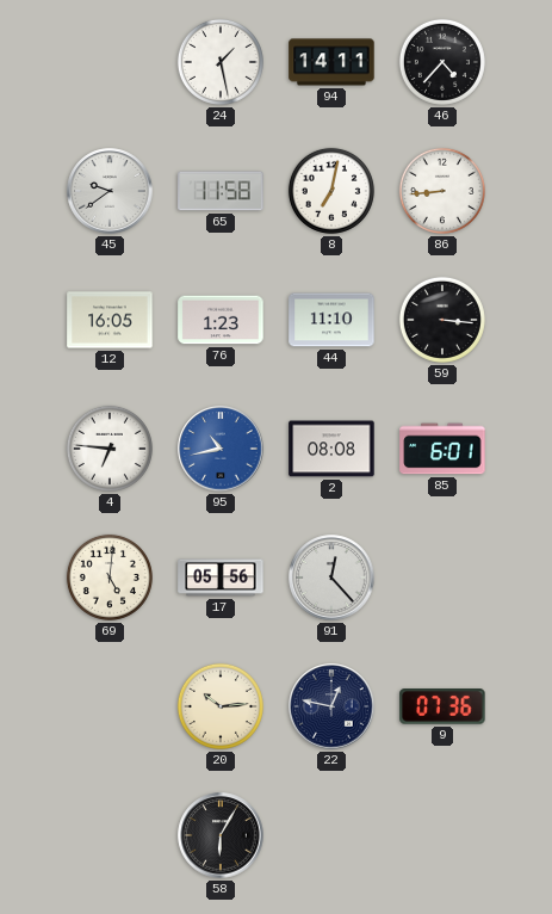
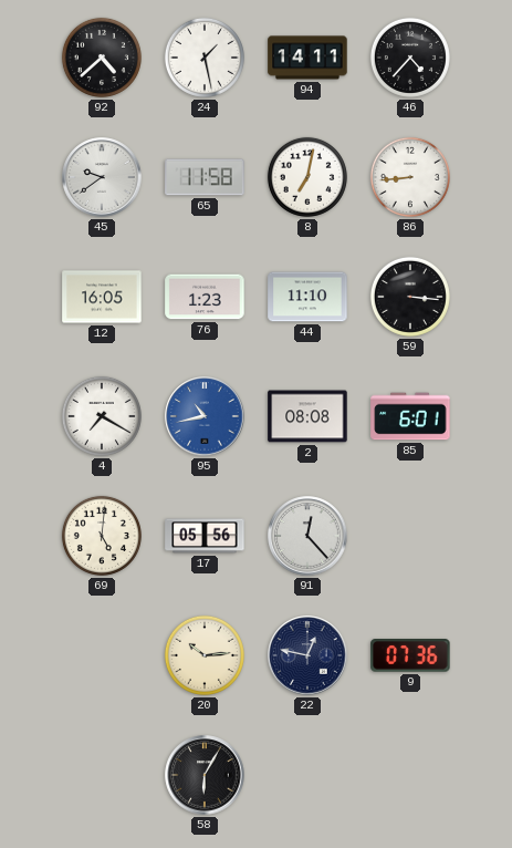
92: none -> 4:38
4: 6:46 -> 7:20
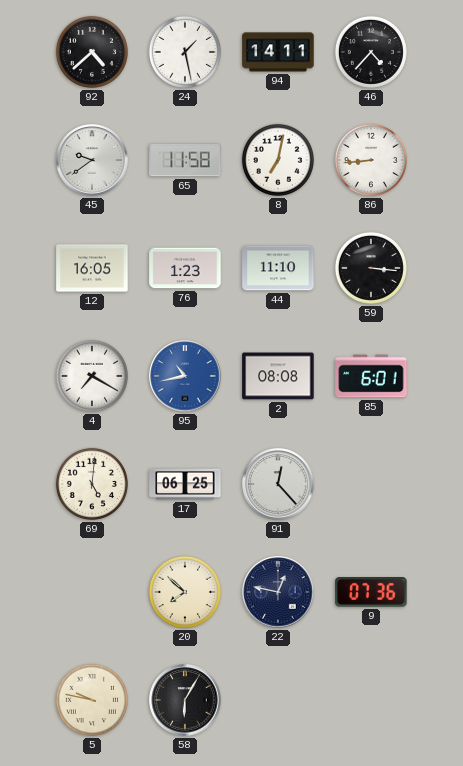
17: 05:56 -> 06:25
20: 10:14 -> 7:52
5: none -> 9:47
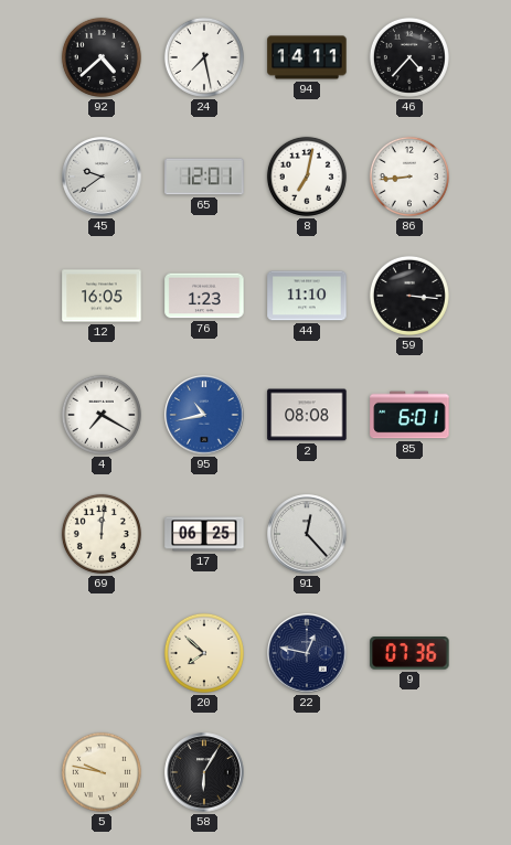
24: 1:28 -> 7:28
65: 11:58 -> 12:01
69: 5:01 -> 12:01
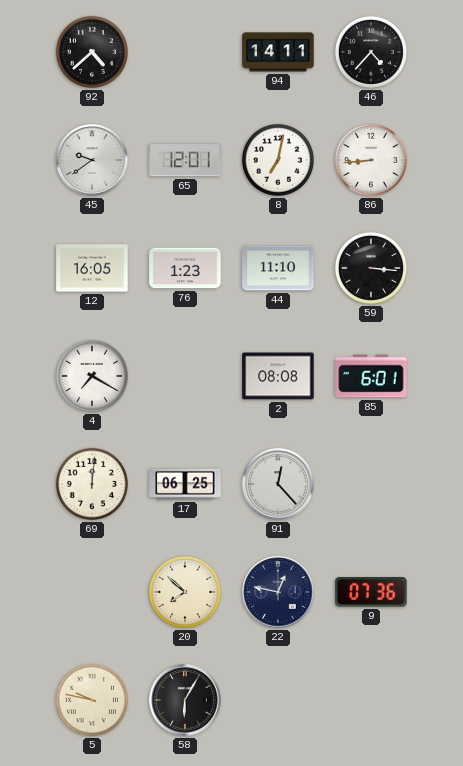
24: 7:28 -> none
95: 10:43 -> none
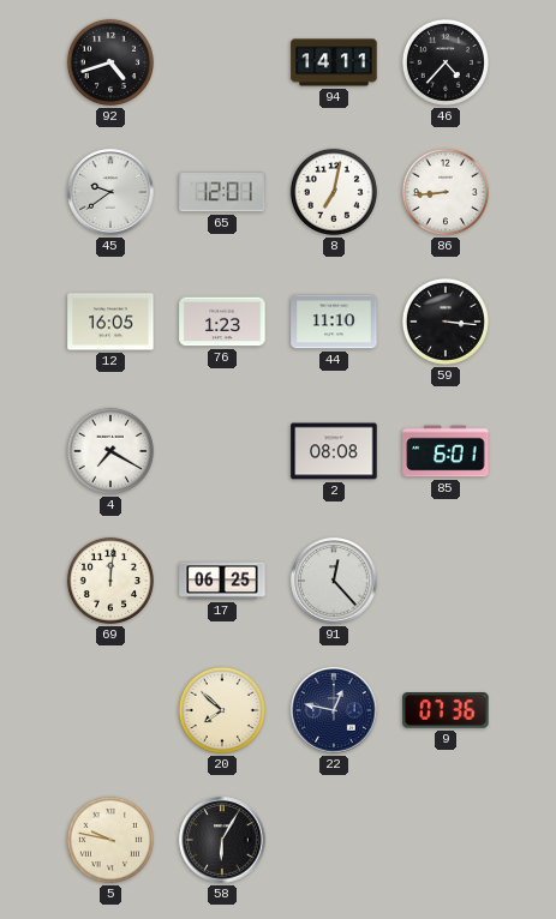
92: 4:38 -> 4:42
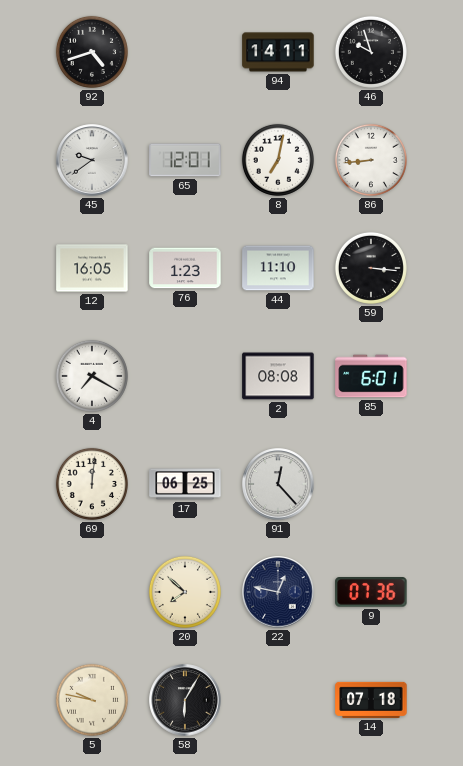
46: 4:37 -> 9:57
14: none -> 07:18
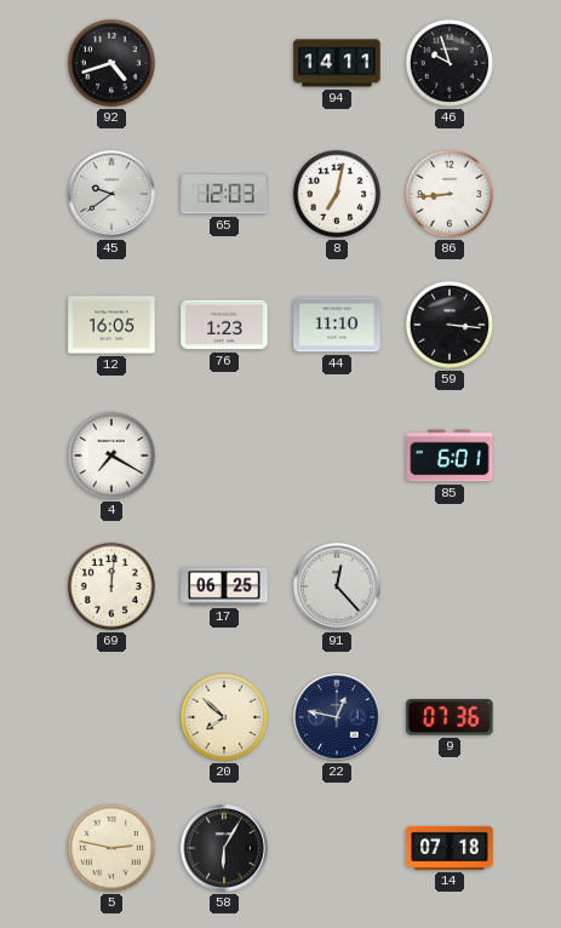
65: 12:01 -> 12:03
2: 08:08 -> none
5: 9:47 -> 2:47
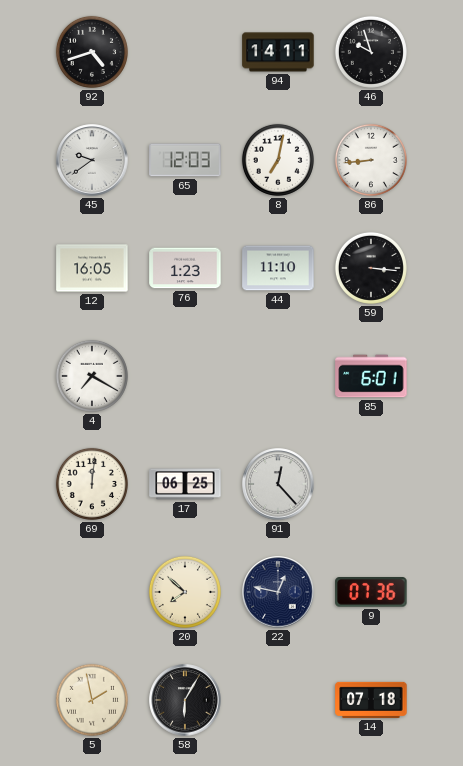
5: 2:47 -> 1:58
